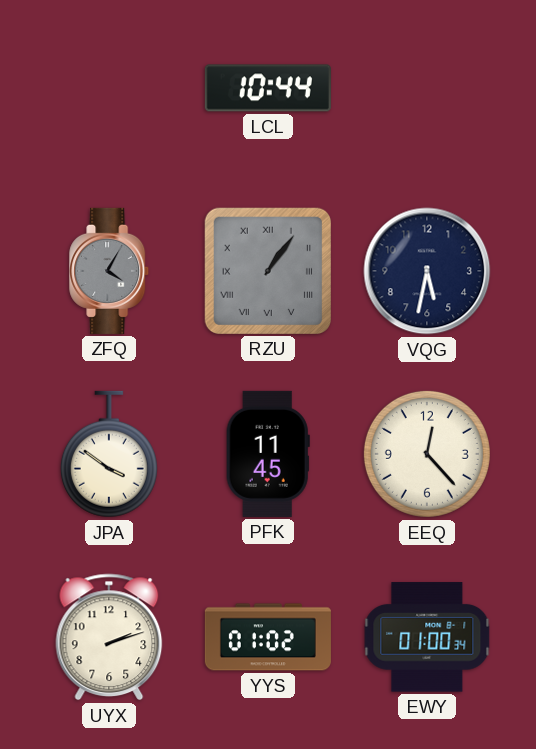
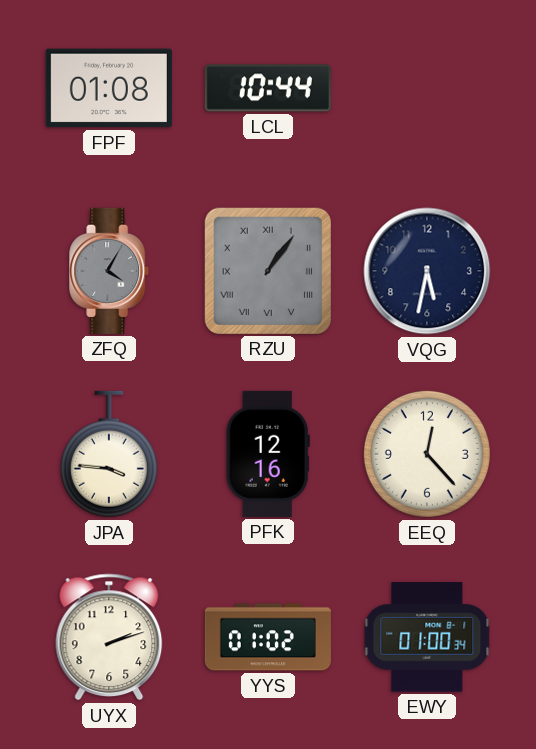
FPF: none -> 01:08
JPA: 3:51 -> 3:46
PFK: 11:45 -> 12:16
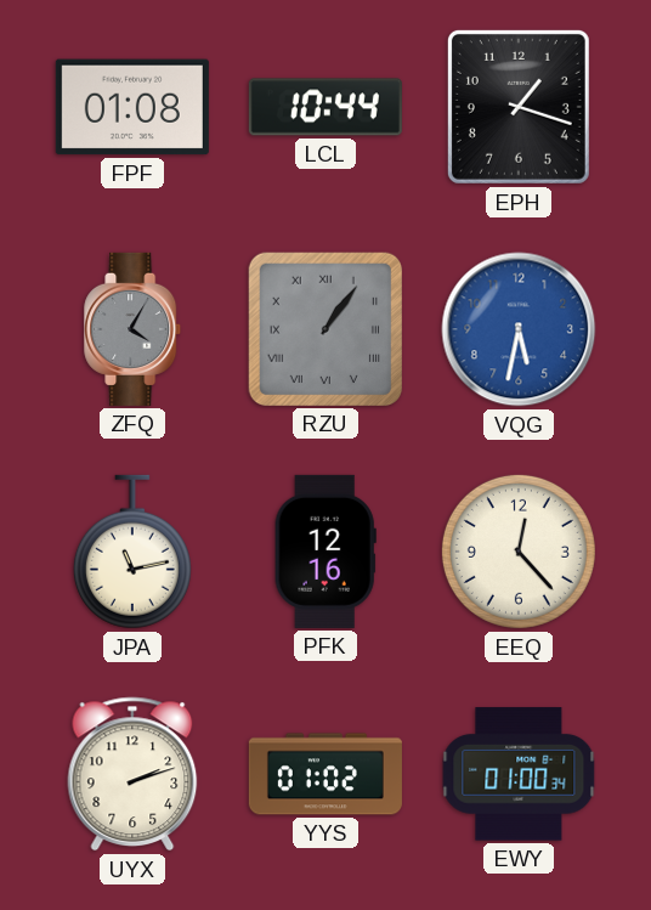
EPH: none -> 1:18
VQG dial: navy -> blue
JPA: 3:46 -> 11:13
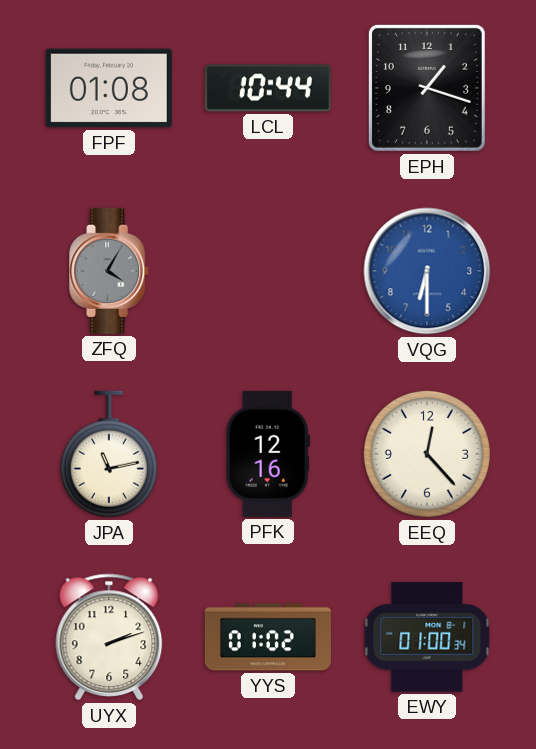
RZU: 1:06 -> none
VQG: 5:32 -> 6:30
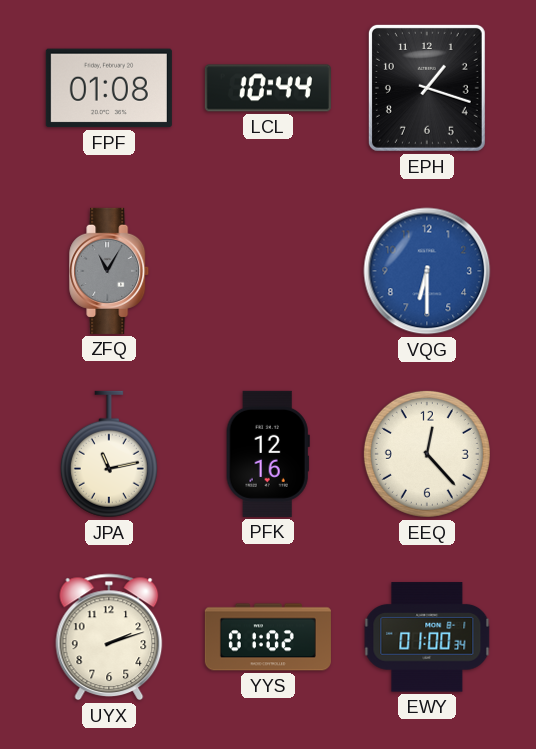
ZFQ: 4:05 -> 11:05
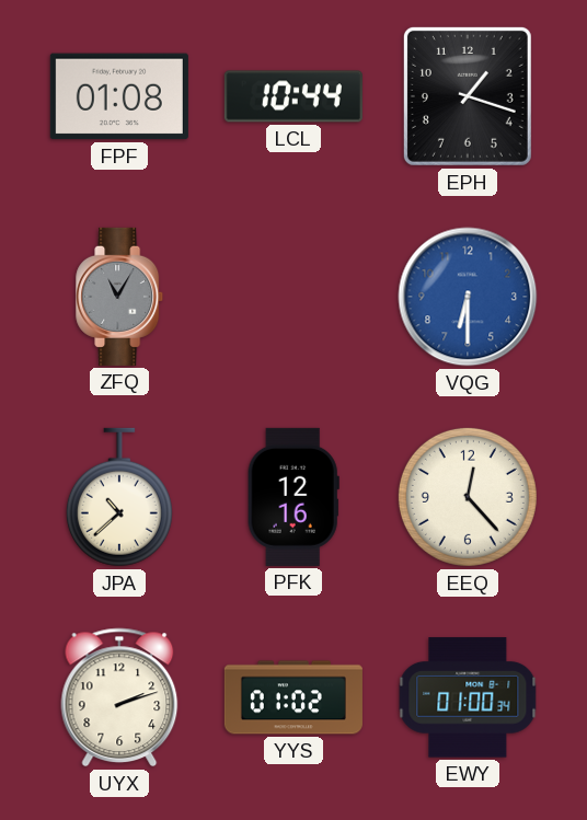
JPA: 11:13 -> 10:38
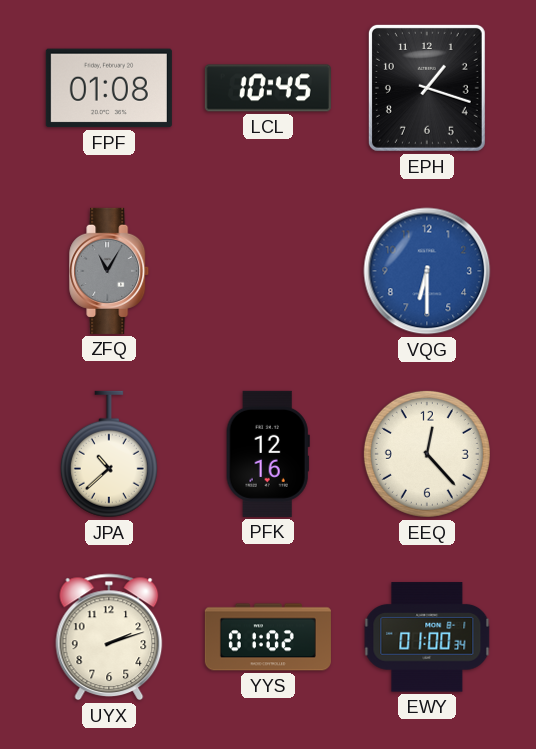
LCL: 10:44 -> 10:45
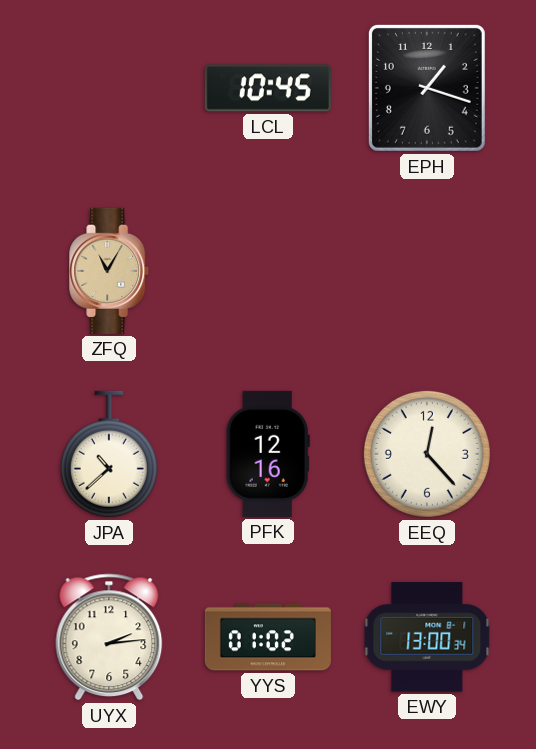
FPF: 01:08 -> none
ZFQ dial: grey -> champagne
VQG: 6:30 -> none
UYX: 2:12 -> 2:14
EWY: 01:00 -> 13:00
